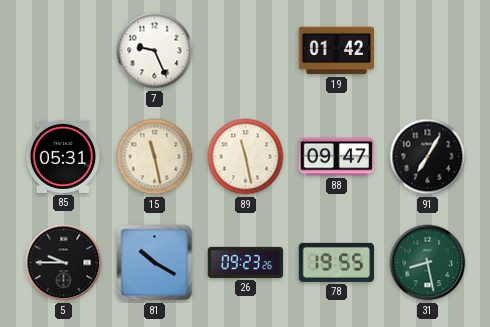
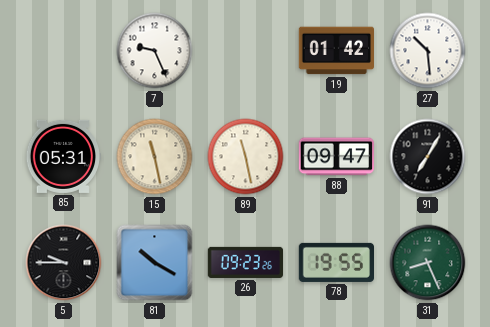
27: none -> 10:29
31: 8:28 -> 8:26
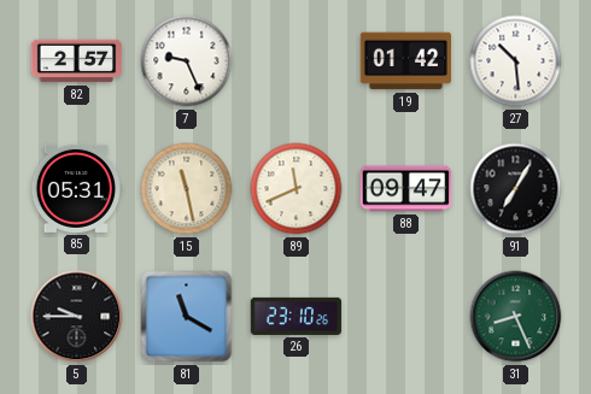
82: none -> 2:57
89: 11:28 -> 11:41
81: 10:20 -> 11:20
26: 09:23 -> 23:10
78: 19:55 -> none
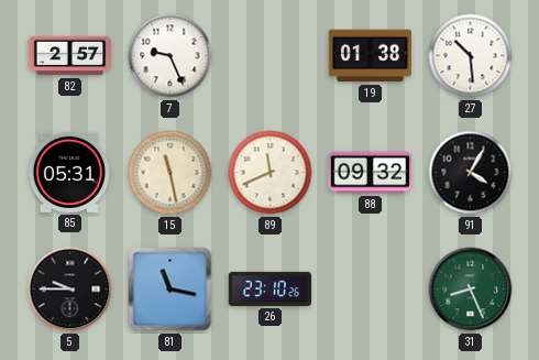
19: 01:42 -> 01:38
88: 09:47 -> 09:32
91: 7:05 -> 4:05
81: 11:20 -> 11:17
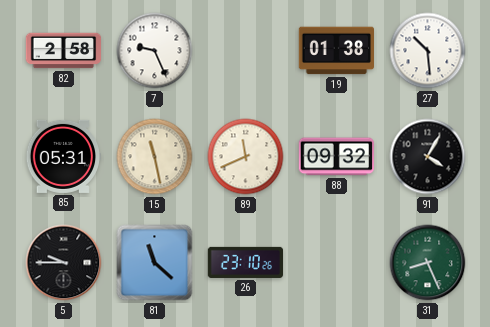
82: 2:57 -> 2:58
81: 11:17 -> 11:22
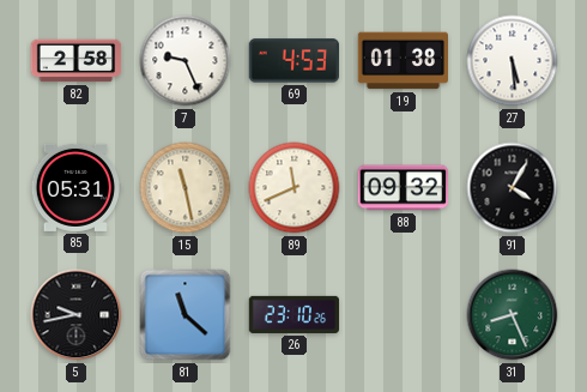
69: none -> 4:53
27: 10:29 -> 5:29
5: 9:45 -> 9:43
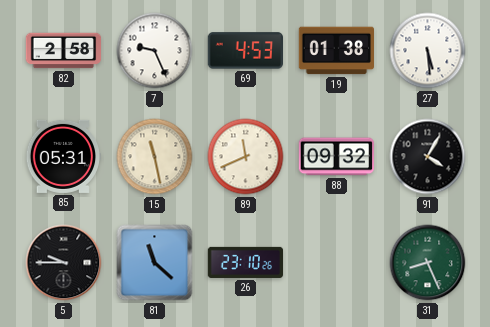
5: 9:43 -> 9:45
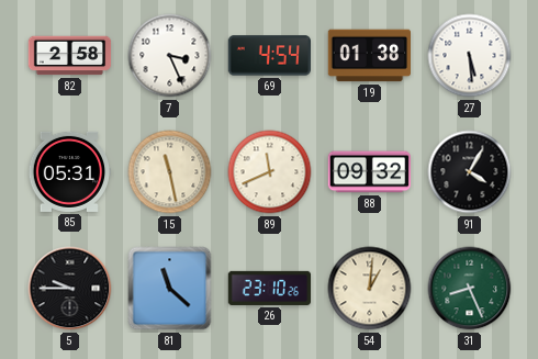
7: 9:26 -> 3:26
69: 4:53 -> 4:54
54: none -> 1:01
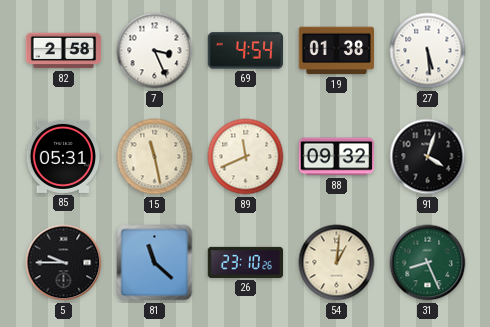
91: 4:05 -> 4:03
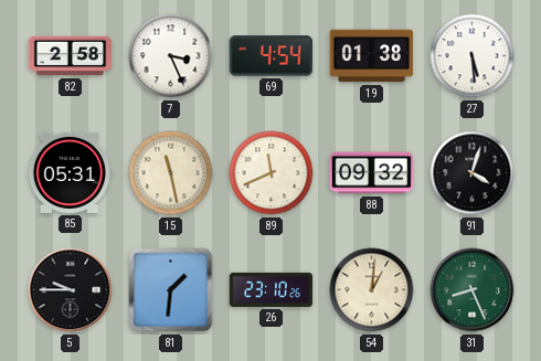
81: 11:22 -> 1:31
